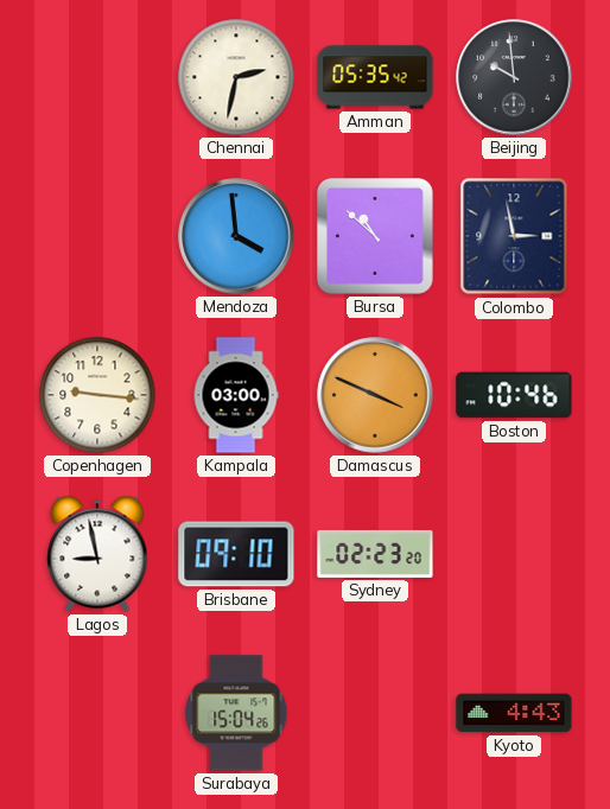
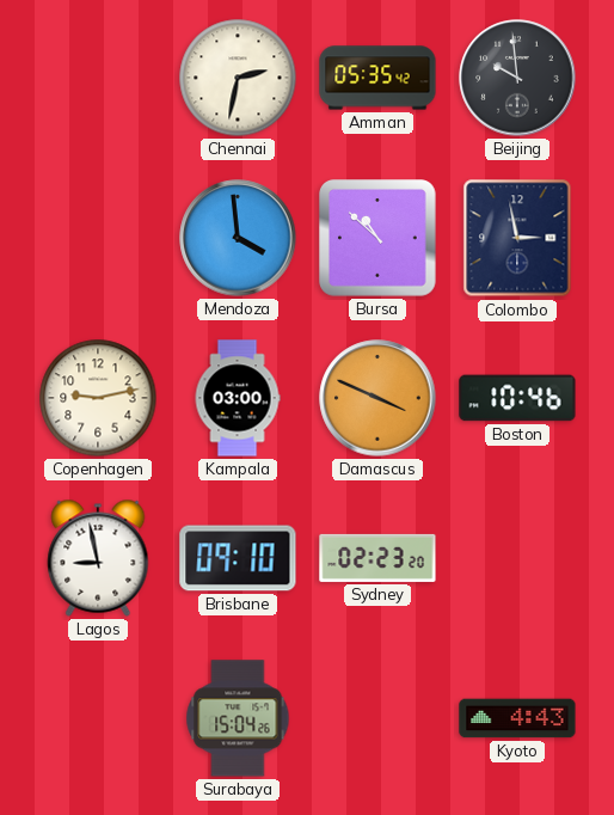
Copenhagen: 9:16 -> 9:13
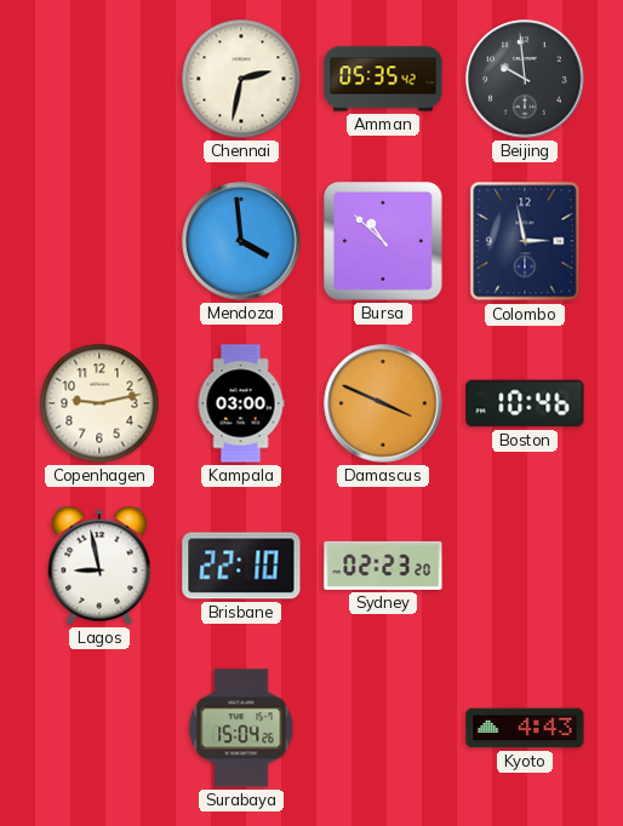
Brisbane: 09:10 -> 22:10
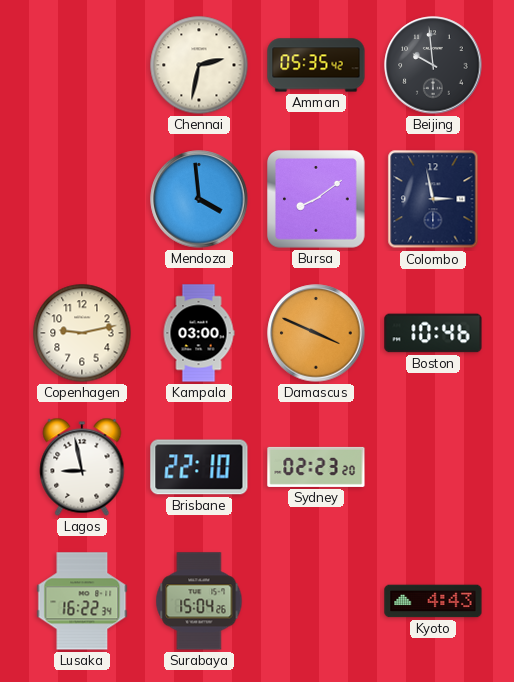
Bursa: 10:52 -> 8:09
Lusaka: none -> 16:22
